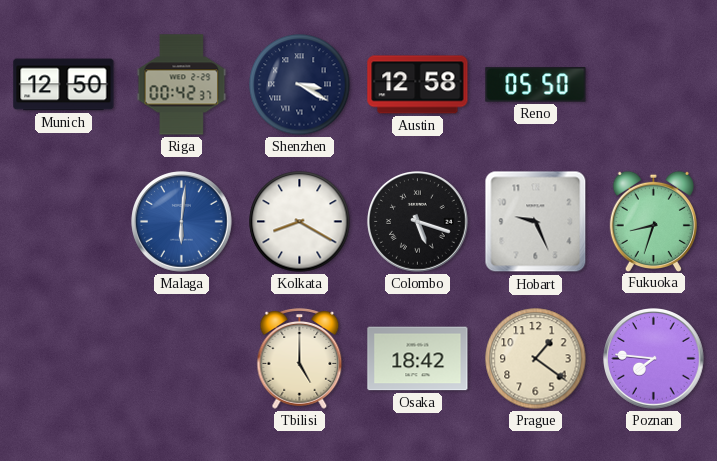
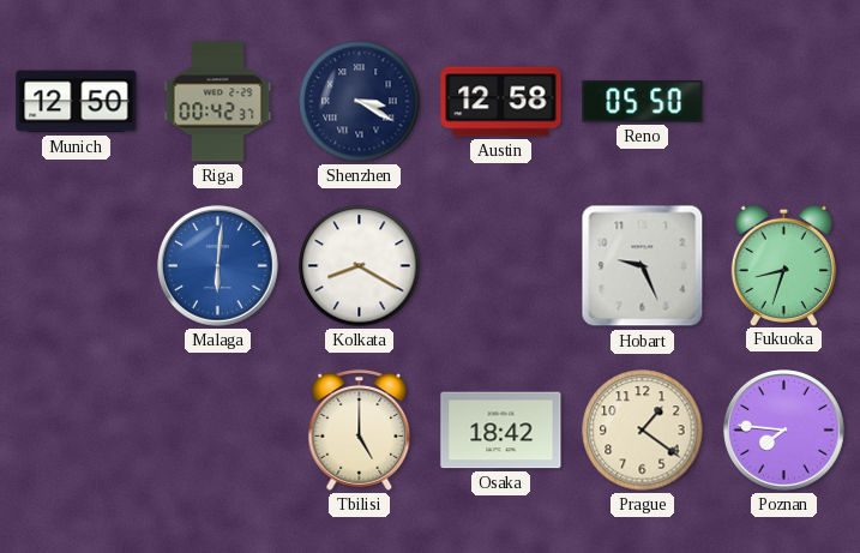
Colombo: 5:18 -> none
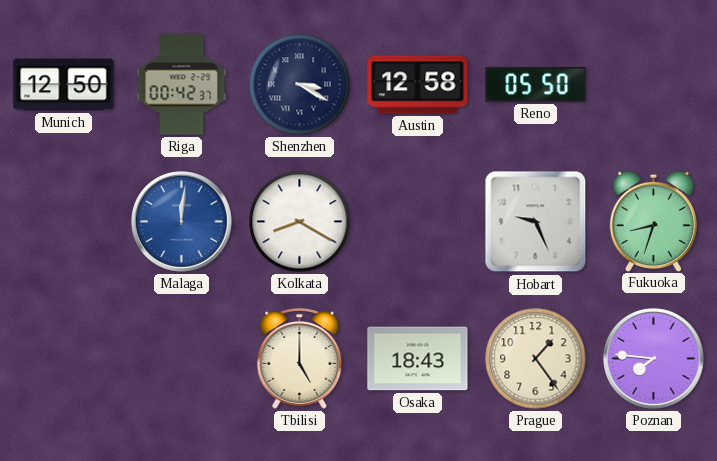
Malaga: 6:01 -> 12:01
Osaka: 18:42 -> 18:43
Prague: 1:21 -> 1:24
